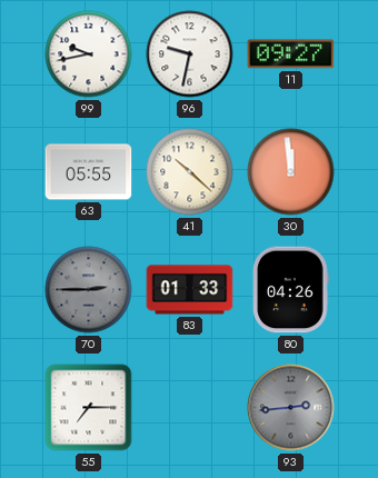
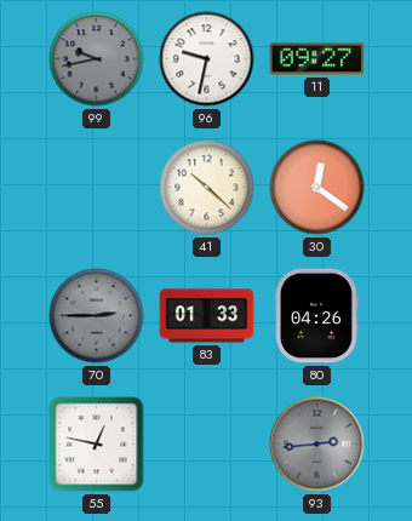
99 dial: white -> grey
63: 05:55 -> none
30: 11:59 -> 12:21
55: 7:15 -> 12:47
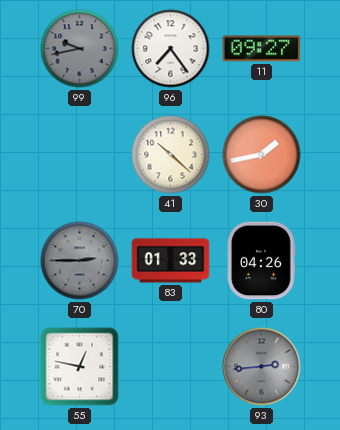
96: 9:32 -> 7:24
30: 12:21 -> 1:43
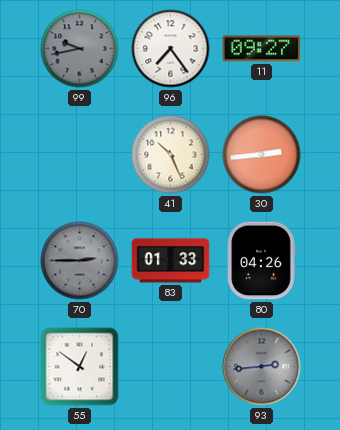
41: 10:22 -> 10:26
30: 1:43 -> 2:44
55: 12:47 -> 12:51
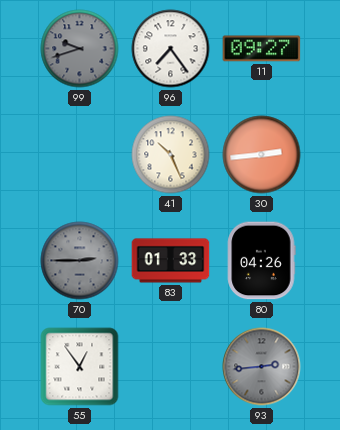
99: 9:43 -> 9:42
55: 12:51 -> 12:54
